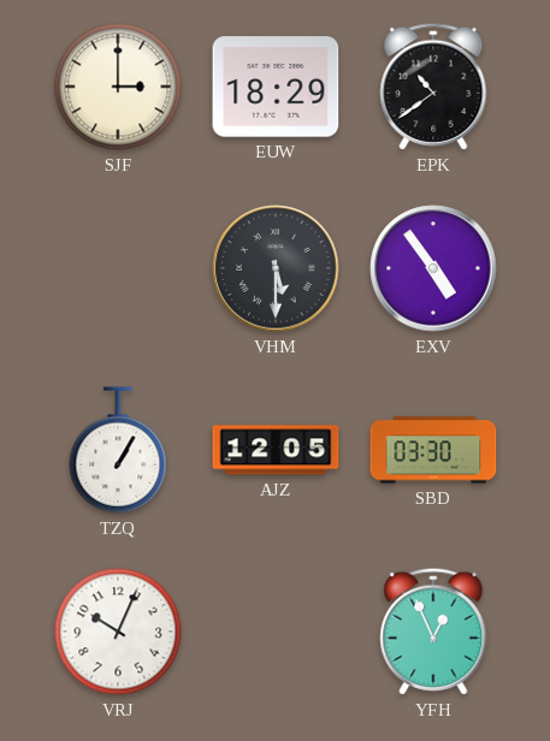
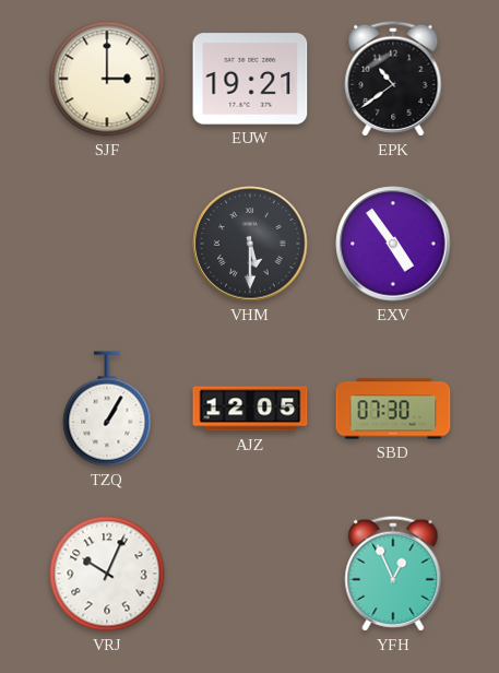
EUW: 18:29 -> 19:21
SBD: 03:30 -> 07:30
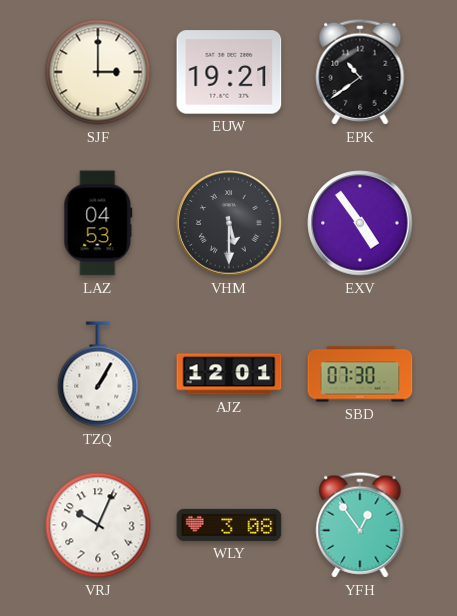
LAZ: none -> 04:53
AJZ: 12:05 -> 12:01
WLY: none -> 3:08
YFH: 12:56 -> 12:54
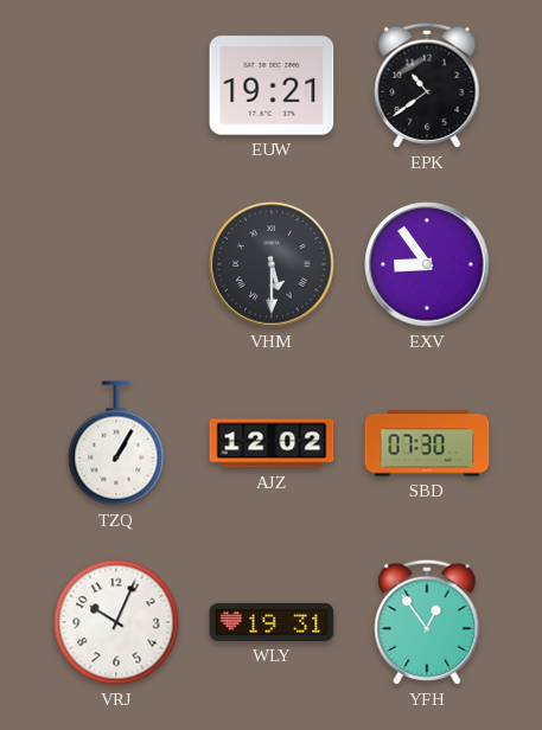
SJF: 3:00 -> none
LAZ: 04:53 -> none
EXV: 4:54 -> 8:54
AJZ: 12:01 -> 12:02
WLY: 3:08 -> 19:31
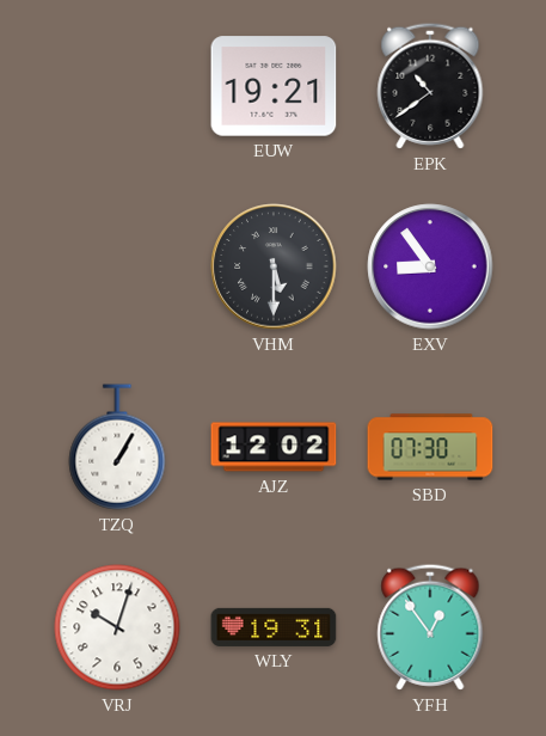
VRJ: 10:04 -> 10:03
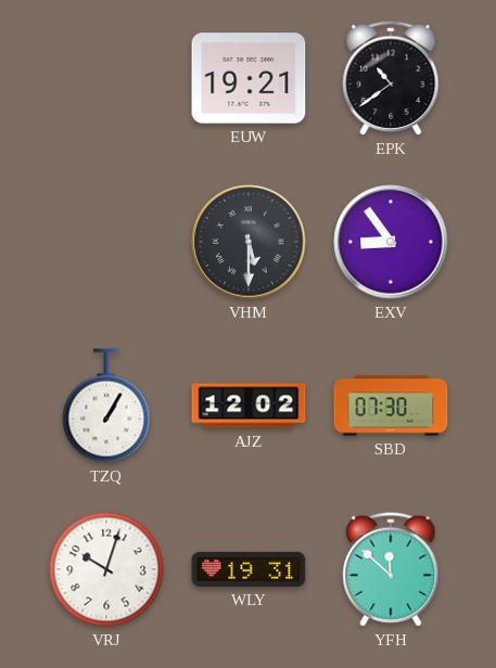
YFH: 12:54 -> 11:52
